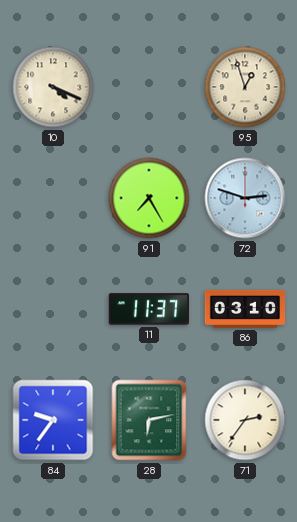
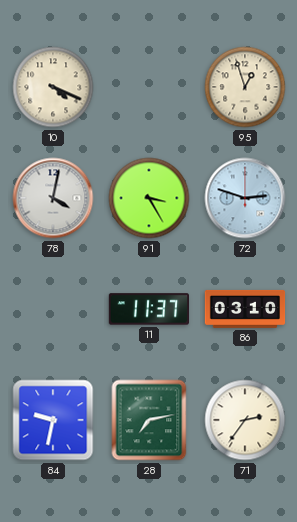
78: none -> 4:02
91: 7:25 -> 3:25
84: 9:36 -> 9:32
28: 6:13 -> 7:13
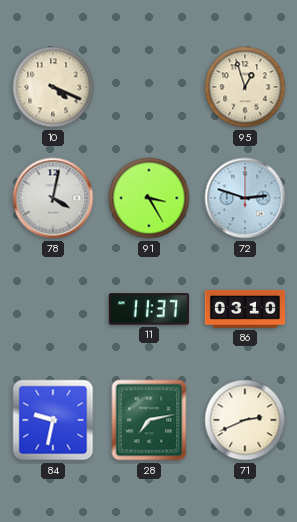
71: 2:36 -> 2:41
